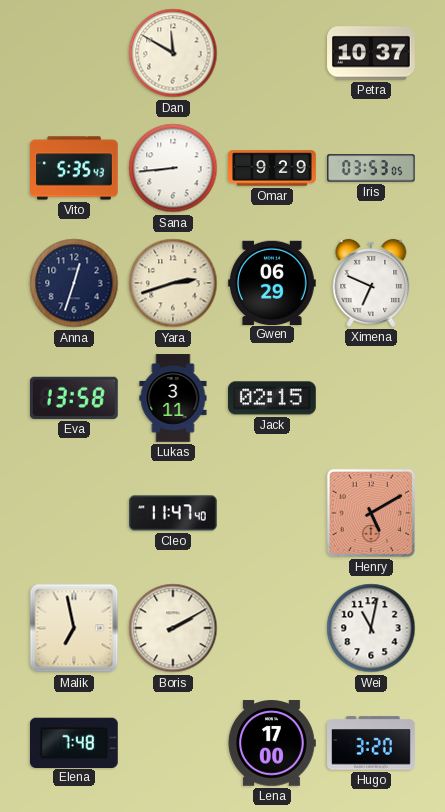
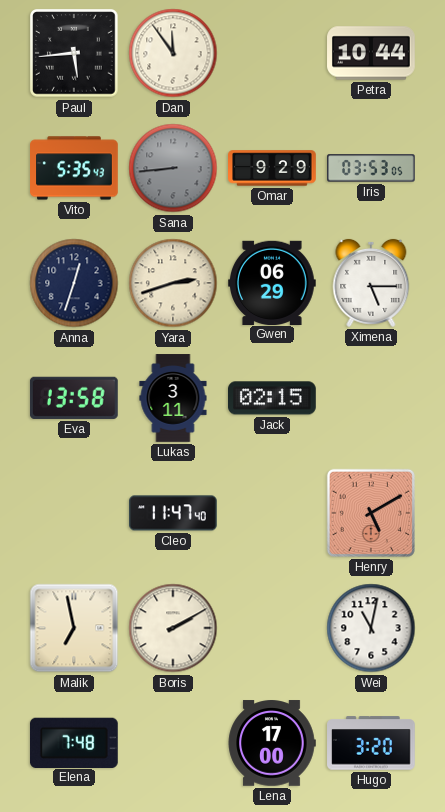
Paul: none -> 5:44
Dan: 11:50 -> 11:54
Petra: 10:37 -> 10:44
Sana dial: white -> grey
Ximena: 6:49 -> 5:15
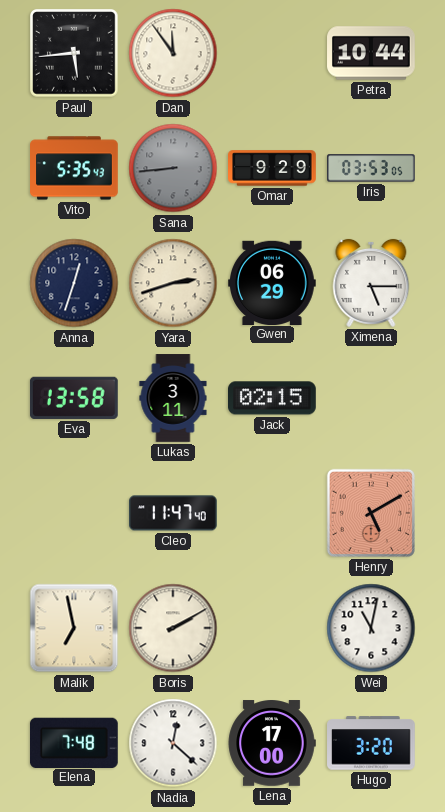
Nadia: none -> 12:22
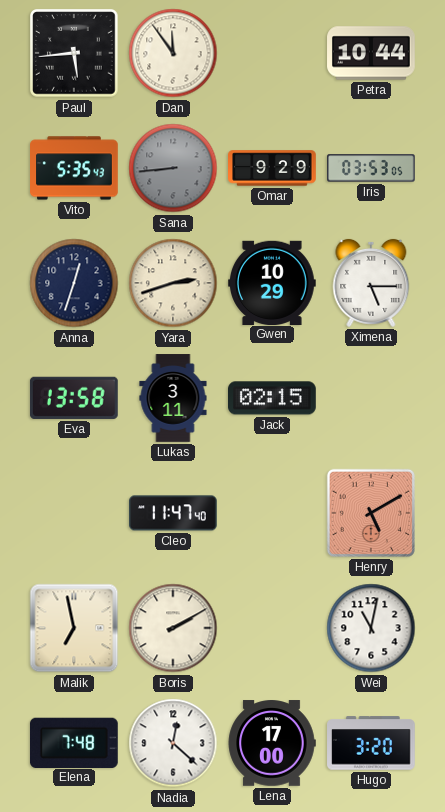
Gwen: 06:29 -> 10:29
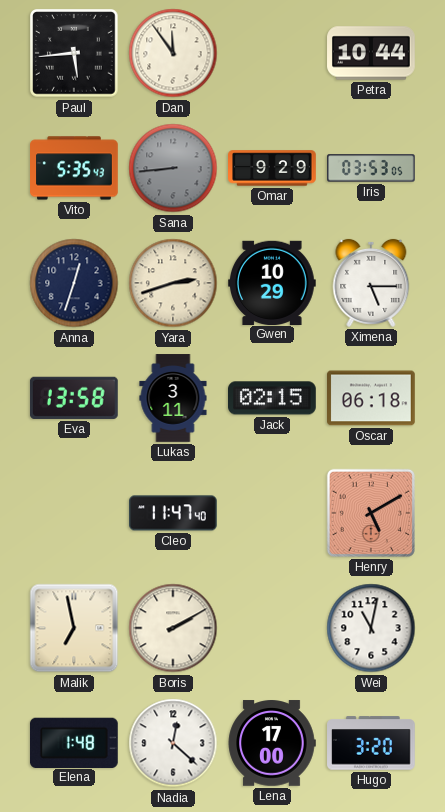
Oscar: none -> 06:18
Elena: 7:48 -> 1:48
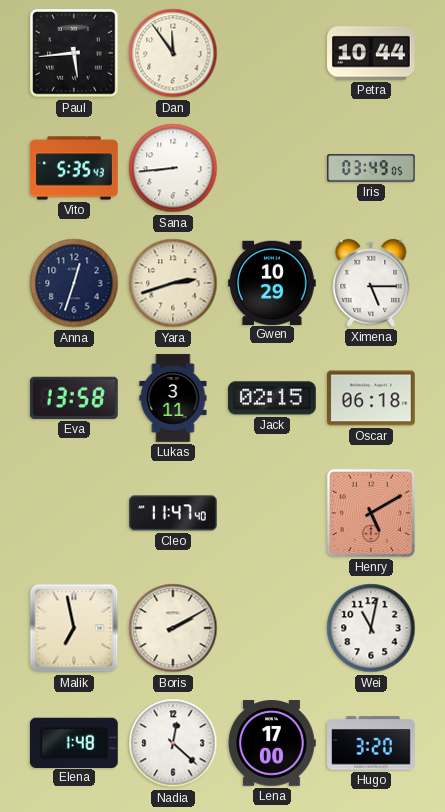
Sana dial: grey -> white
Omar: 9:29 -> none
Iris: 03:53 -> 03:49
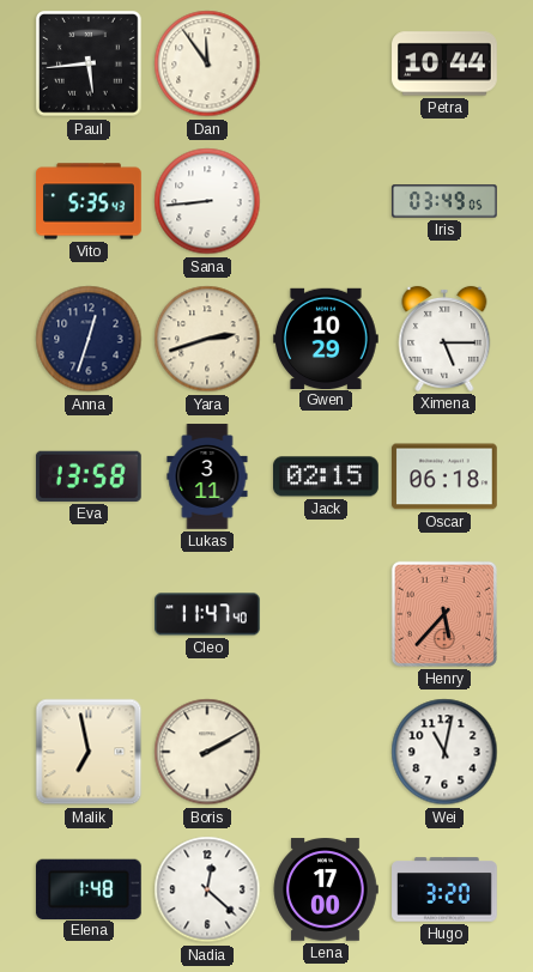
Henry: 5:10 -> 5:37
